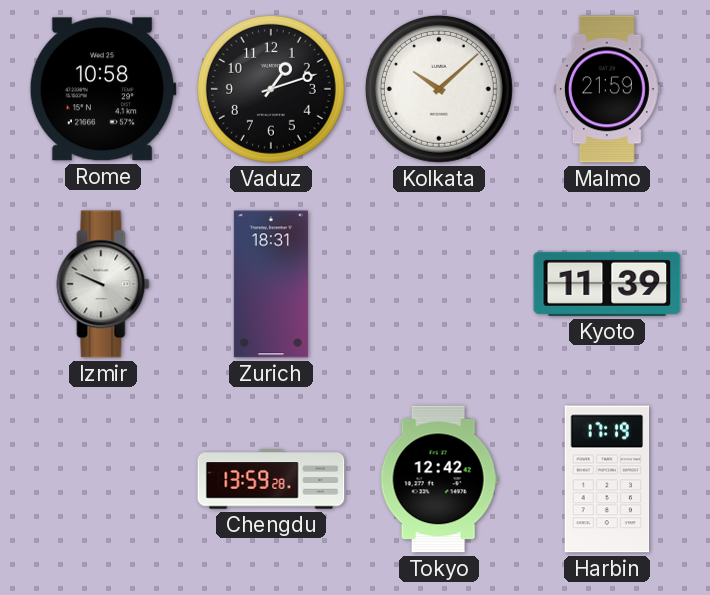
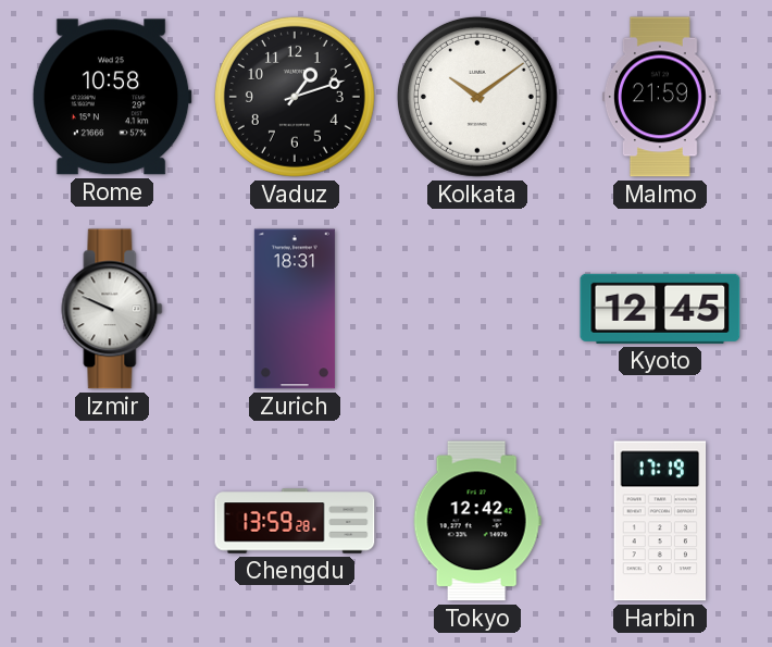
Kolkata: 10:08 -> 10:09
Kyoto: 11:39 -> 12:45
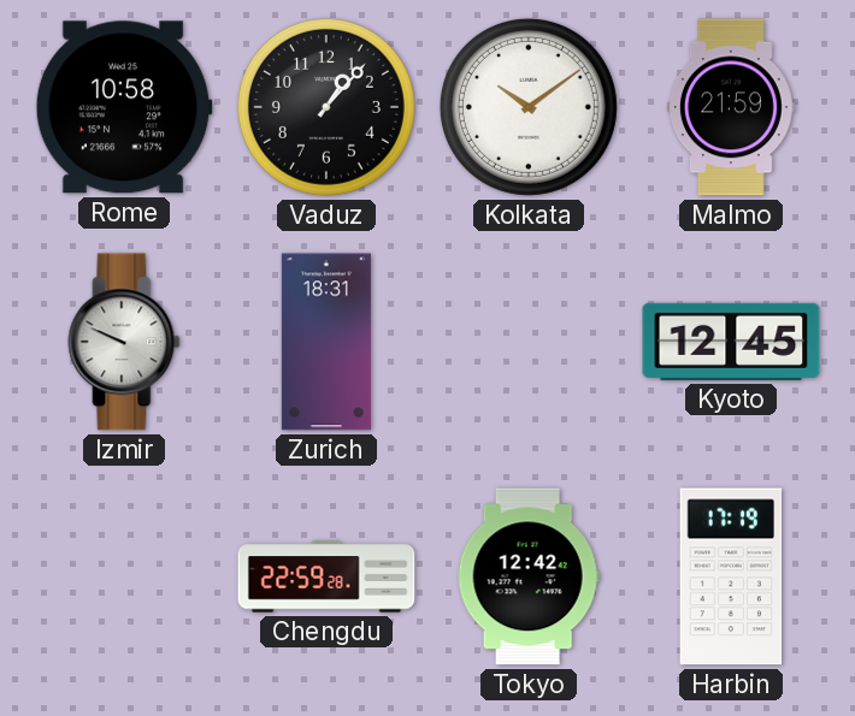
Vaduz: 1:12 -> 1:07
Chengdu: 13:59 -> 22:59
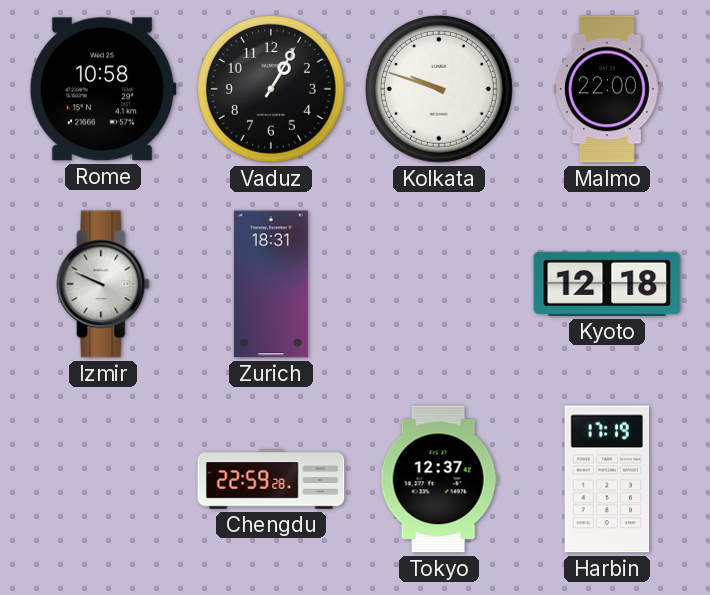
Vaduz: 1:07 -> 1:05
Kolkata: 10:09 -> 9:48
Malmo: 21:59 -> 22:00
Kyoto: 12:45 -> 12:18
Tokyo: 12:42 -> 12:37
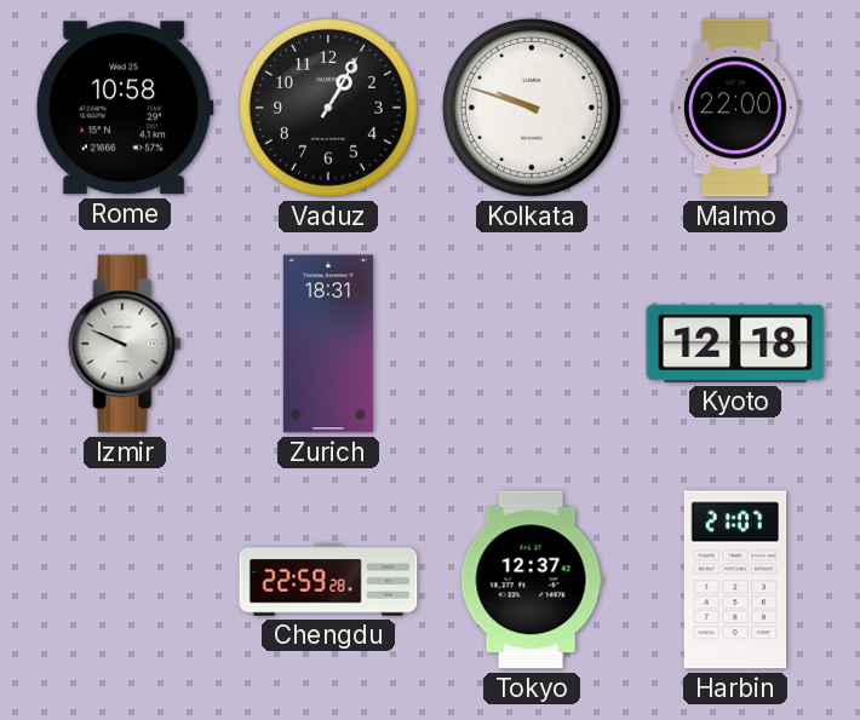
Harbin: 17:19 -> 21:07
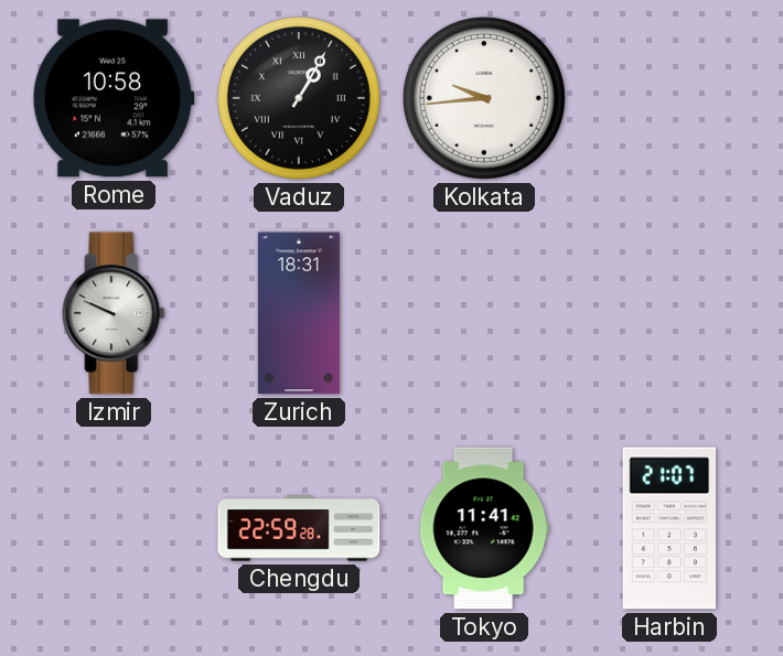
Vaduz numerals: Arabic -> Roman
Kolkata: 9:48 -> 9:44
Malmo: 22:00 -> none
Kyoto: 12:18 -> none
Tokyo: 12:37 -> 11:41
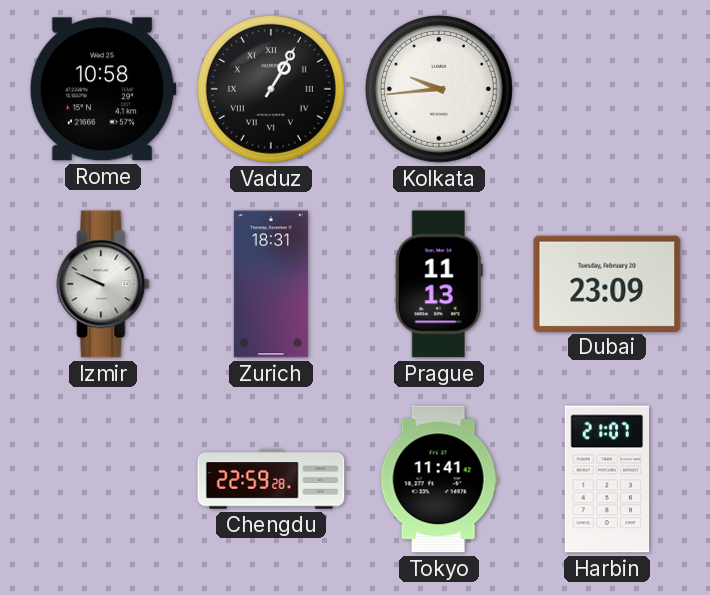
Prague: none -> 11:13
Dubai: none -> 23:09
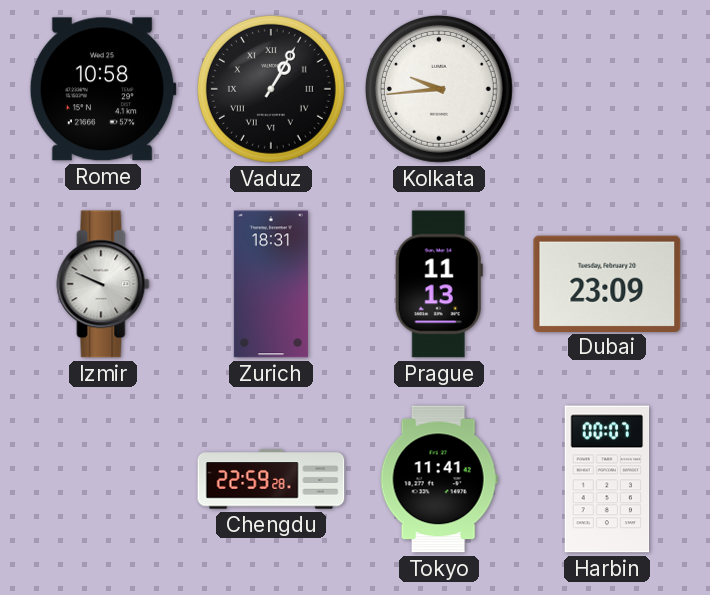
Harbin: 21:07 -> 00:07
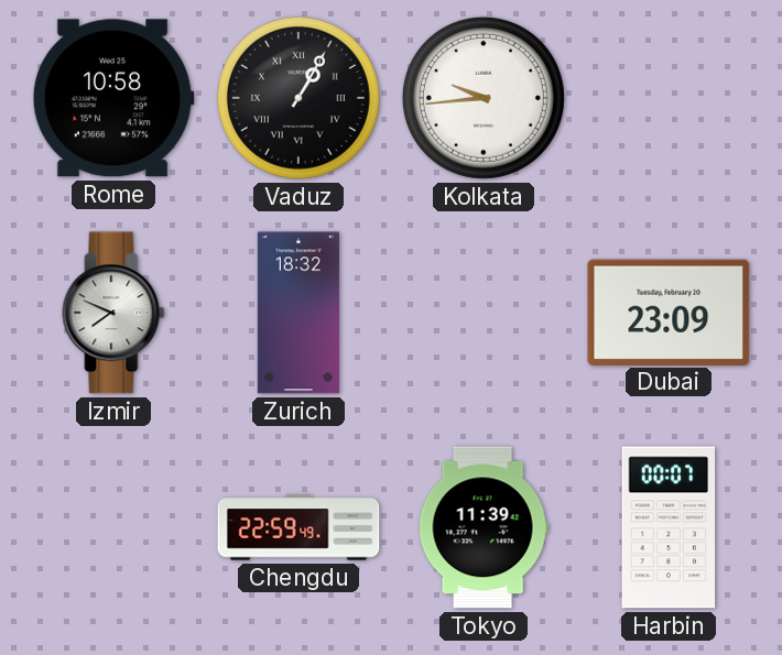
Izmir: 9:49 -> 7:49
Zurich: 18:31 -> 18:32
Prague: 11:13 -> none
Chengdu: 22:59:28 -> 22:59:49
Tokyo: 11:41 -> 11:39
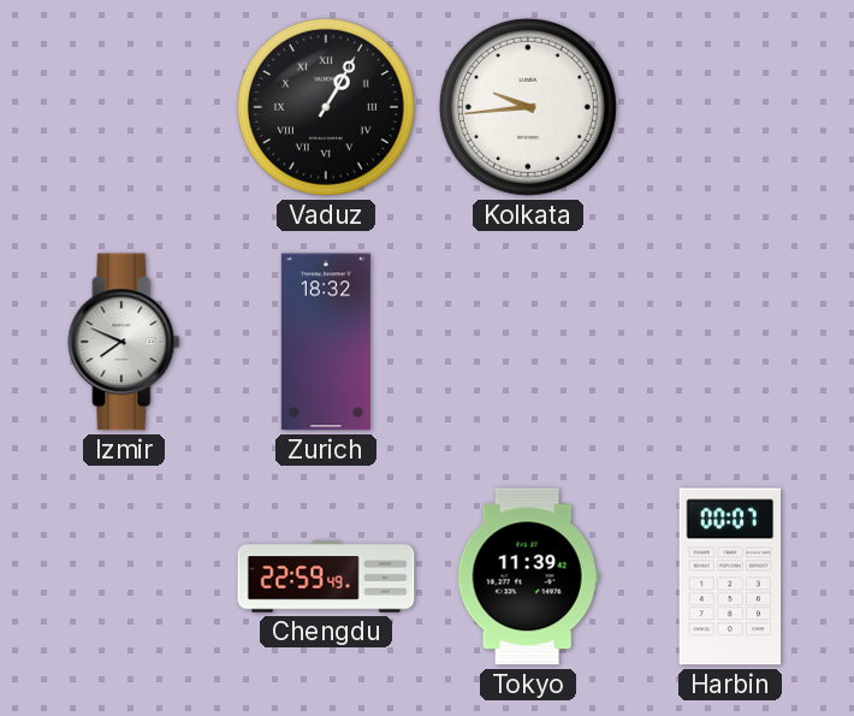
Rome: 10:58 -> none
Dubai: 23:09 -> none
